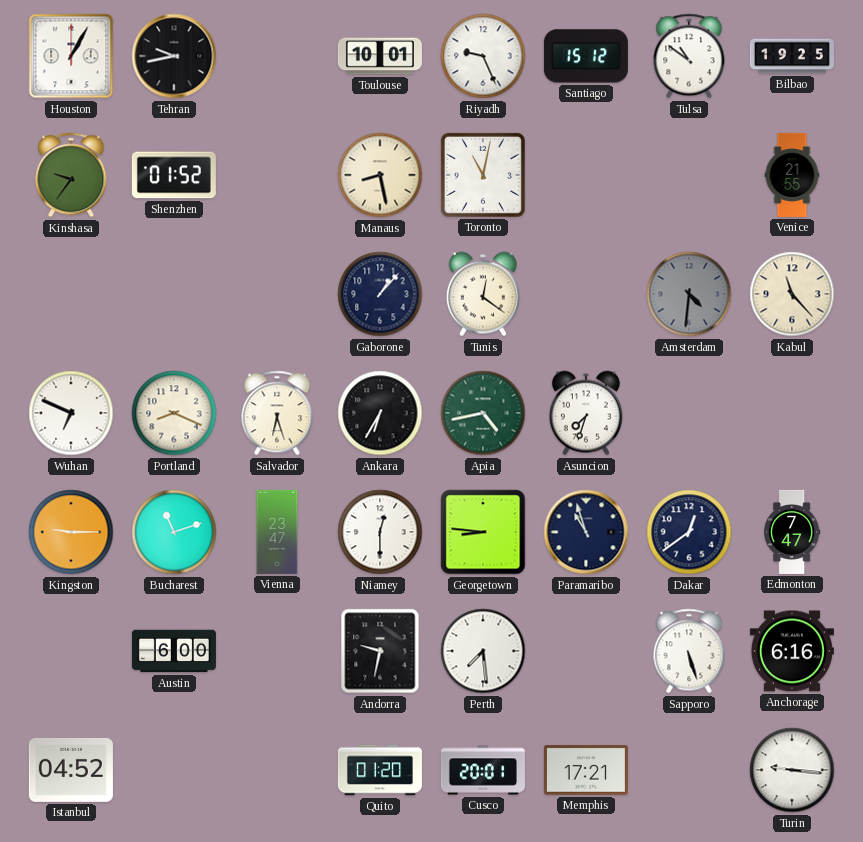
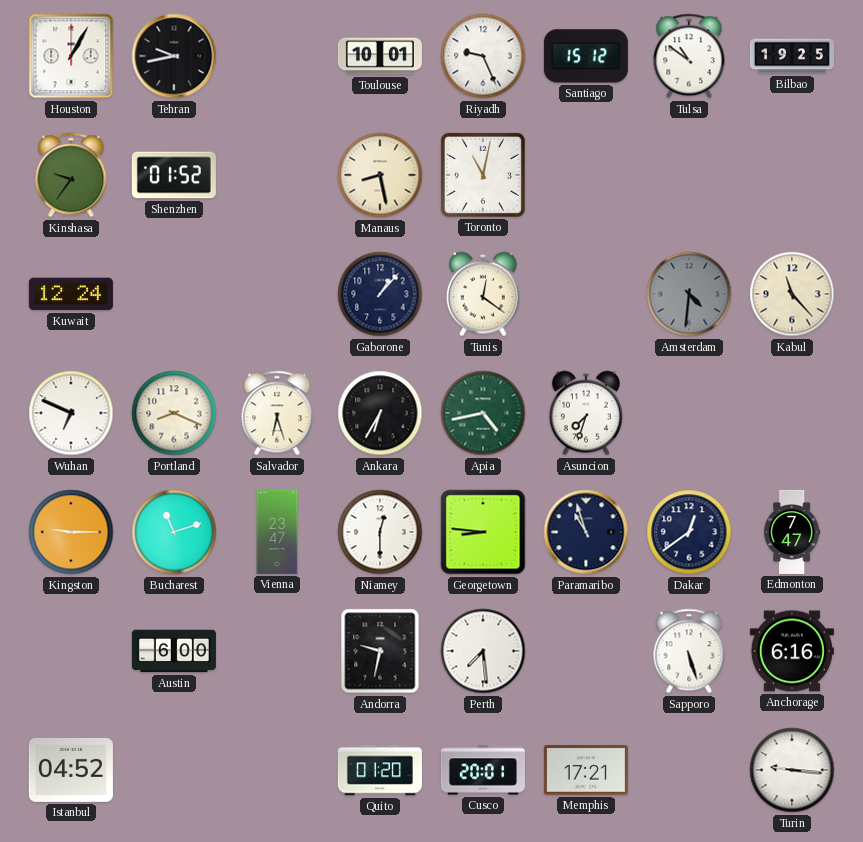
Venice: 21:55 -> none
Kuwait: none -> 12:24
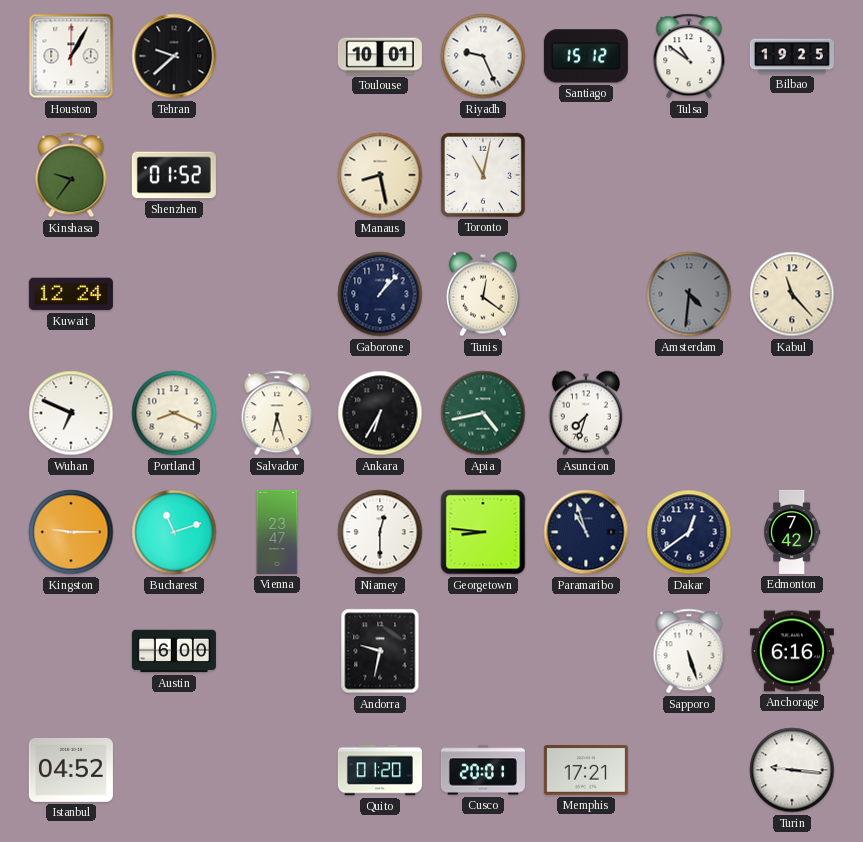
Tehran: 9:43 -> 9:38
Edmonton: 7:47 -> 7:42
Perth: 7:29 -> none
